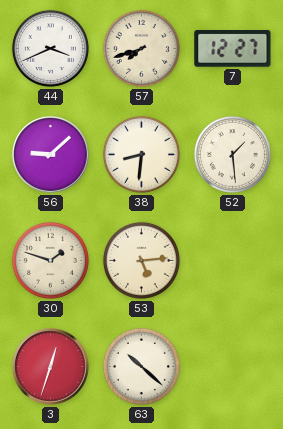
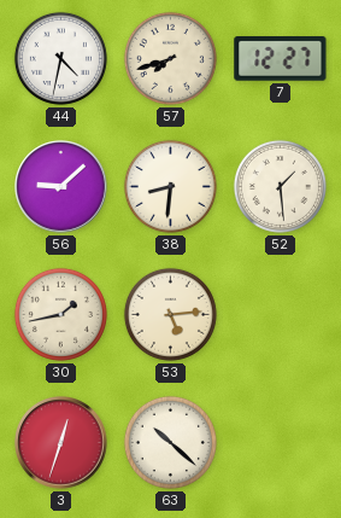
44: 3:41 -> 4:32
30: 1:48 -> 1:43
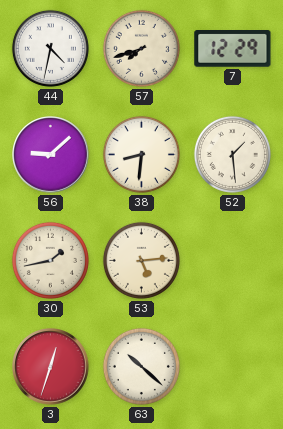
7: 12:27 -> 12:29
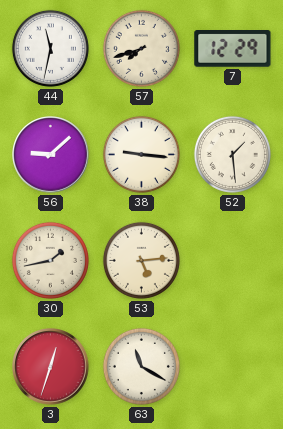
44: 4:32 -> 11:32
38: 8:31 -> 9:16
63: 10:22 -> 11:20
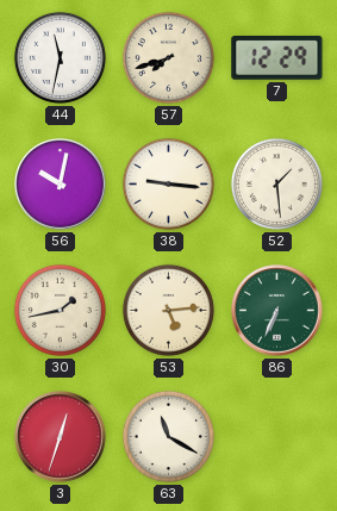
56: 9:08 -> 10:02
86: none -> 6:34
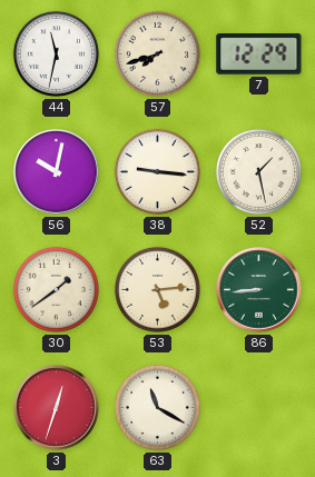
52: 1:29 -> 1:28
30: 1:43 -> 1:39
86: 6:34 -> 8:44
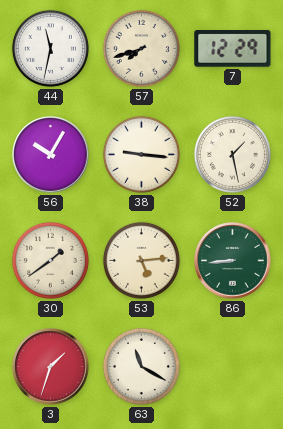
56: 10:02 -> 10:05
3: 12:33 -> 1:33
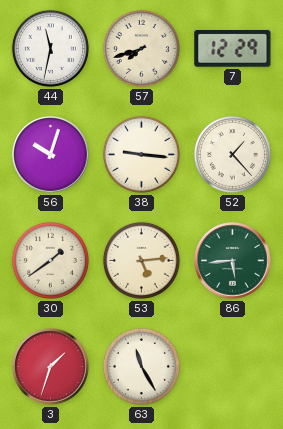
56: 10:05 -> 10:03
52: 1:28 -> 1:23
86: 8:44 -> 5:44
63: 11:20 -> 11:25
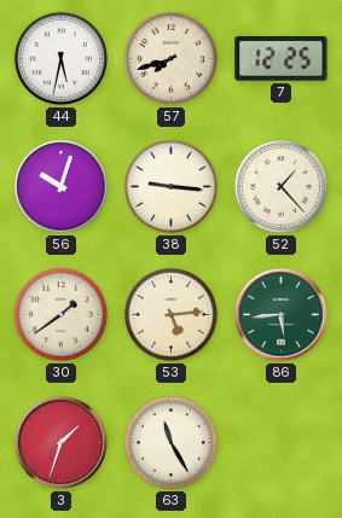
44: 11:32 -> 5:32
7: 12:29 -> 12:25
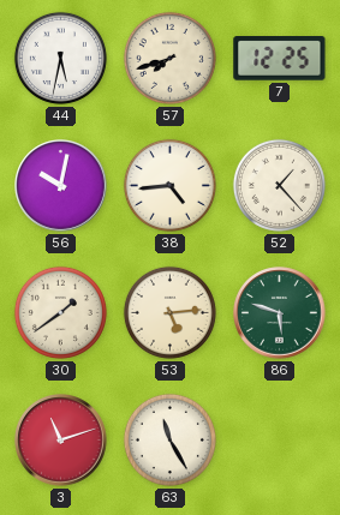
56: 10:03 -> 10:02
38: 9:16 -> 4:44
86: 5:44 -> 5:48
3: 1:33 -> 11:12
